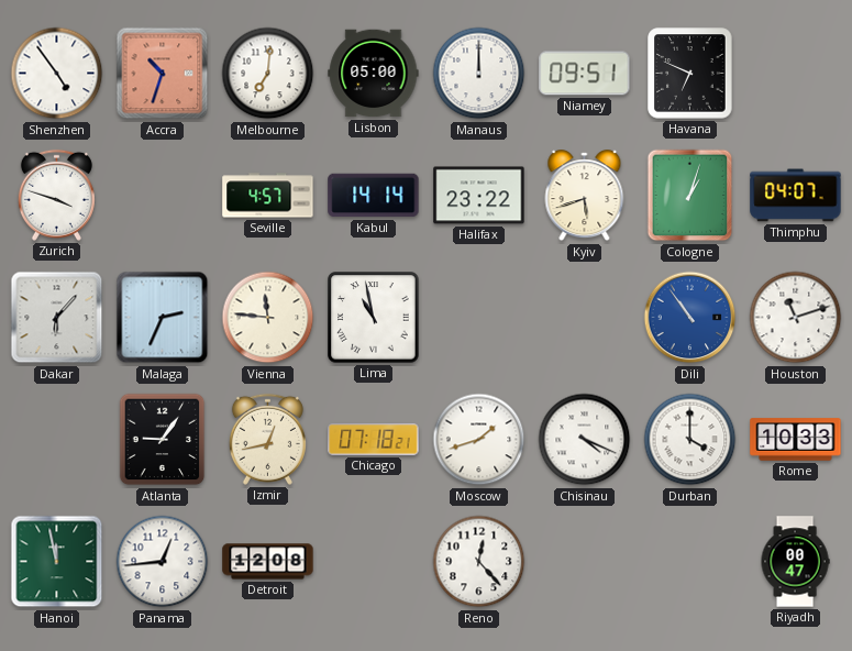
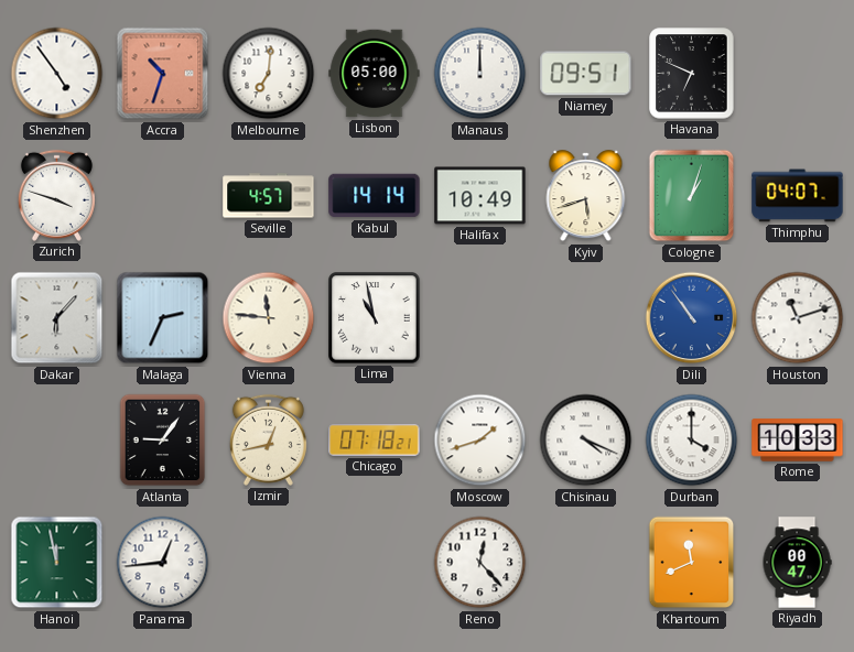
Halifax: 23:22 -> 10:49
Detroit: 12:08 -> none
Khartoum: none -> 11:41
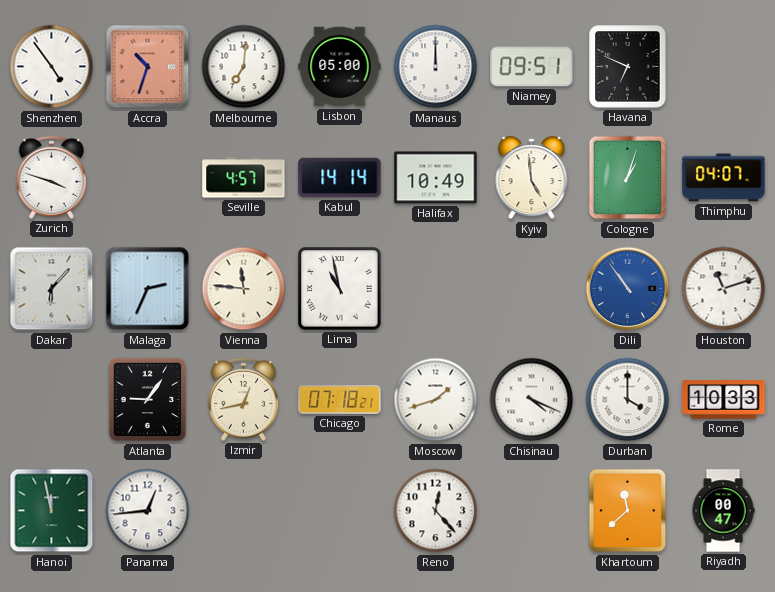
Kyiv: 5:42 -> 4:59
Khartoum: 11:41 -> 11:38
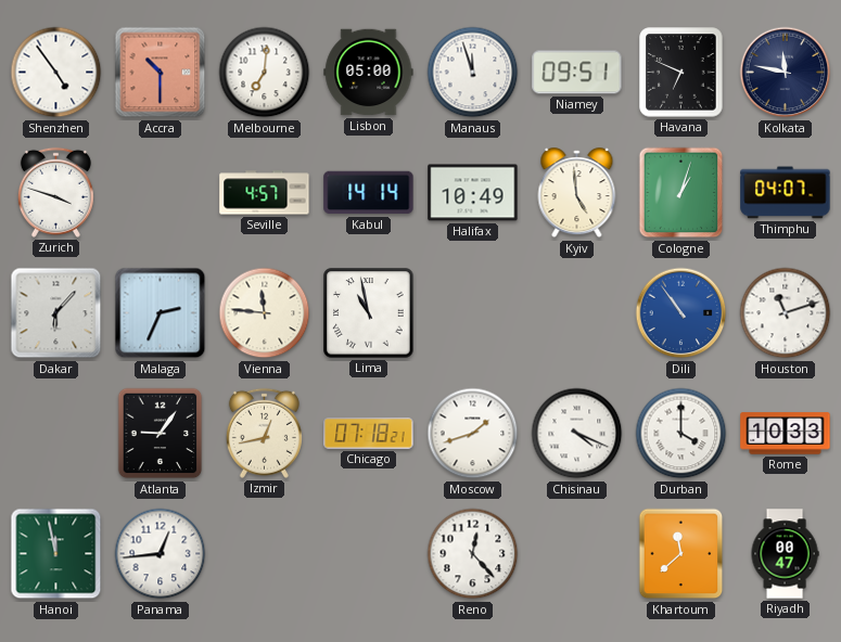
Accra: 10:33 -> 10:30
Manaus: 12:00 -> 11:57
Kolkata: none -> 11:47
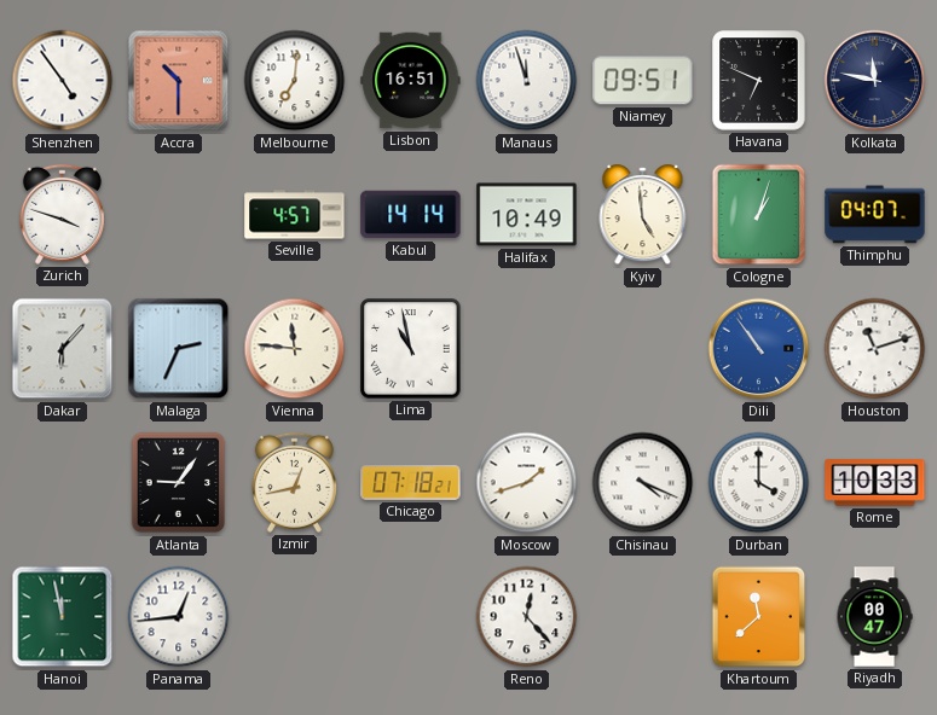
Lisbon: 05:00 -> 16:51
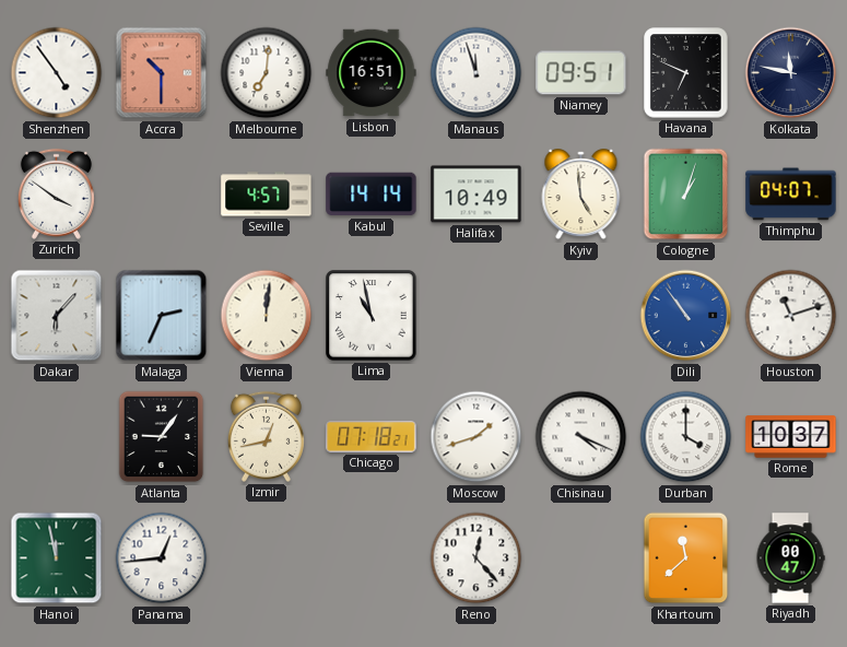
Zurich: 3:48 -> 3:51
Vienna: 11:46 -> 12:01
Rome: 10:33 -> 10:37
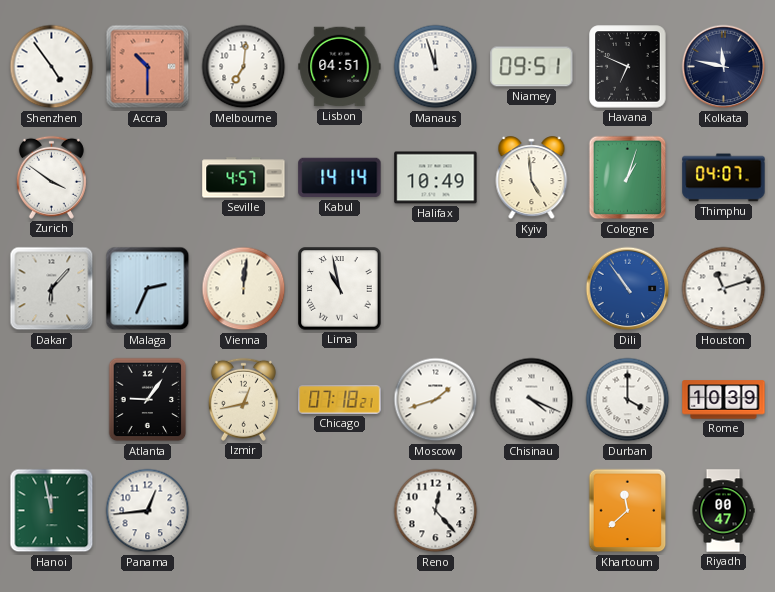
Lisbon: 16:51 -> 04:51
Rome: 10:37 -> 10:39
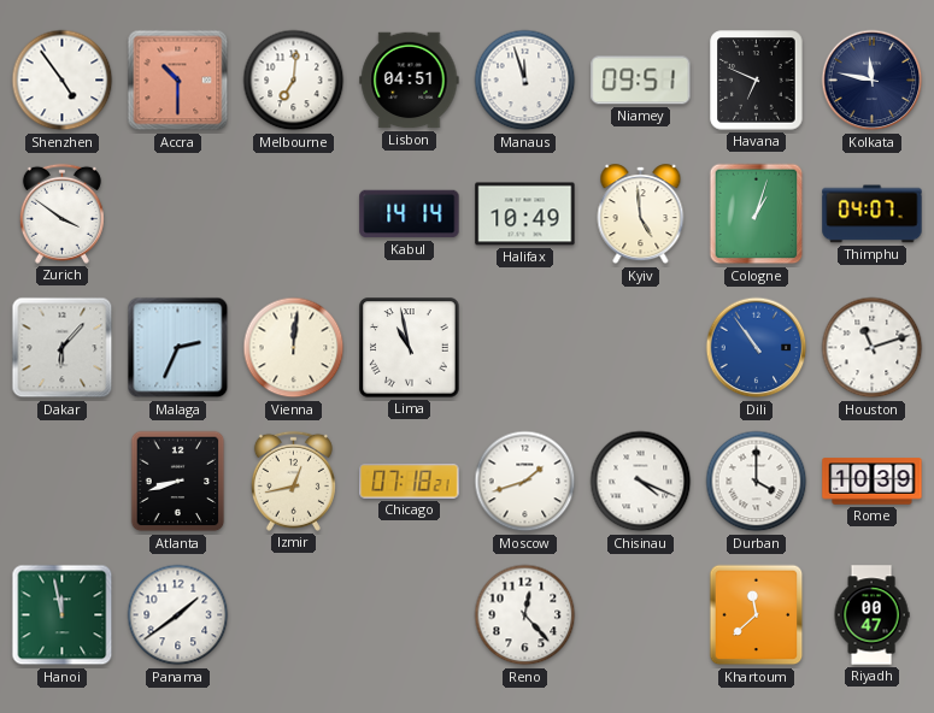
Seville: 4:57 -> none
Atlanta: 9:06 -> 8:42
Panama: 12:44 -> 1:39
